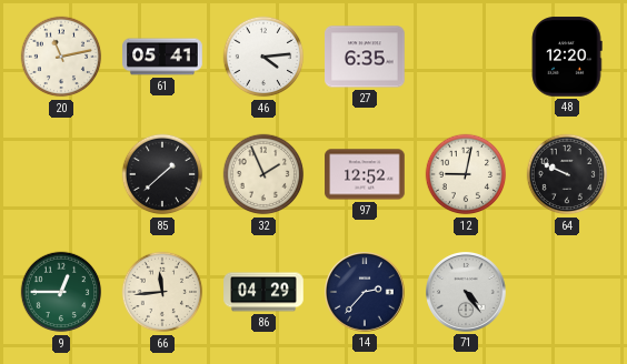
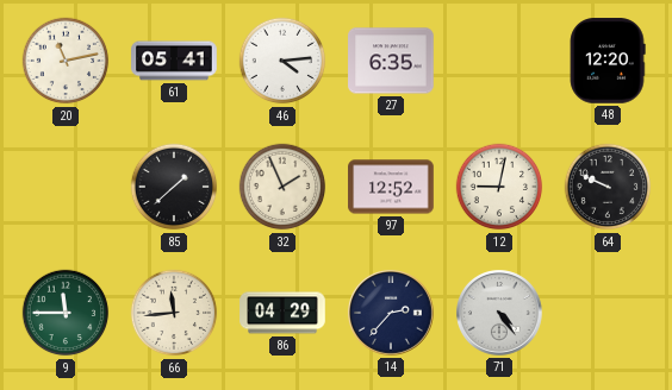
9: 12:45 -> 11:45
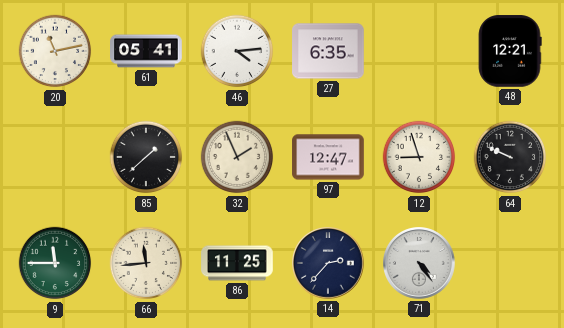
48: 12:20 -> 12:21
97: 12:52 -> 12:47
12: 9:02 -> 8:57
86: 04:29 -> 11:25
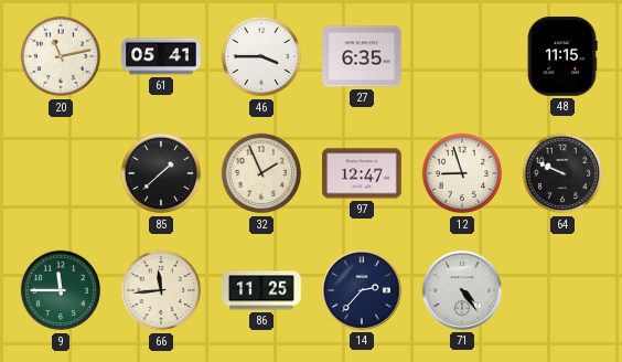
46: 4:14 -> 3:45
48: 12:21 -> 11:15
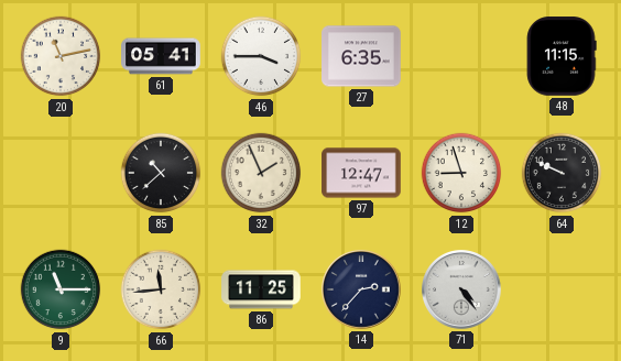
85: 1:38 -> 10:38
9: 11:45 -> 11:15
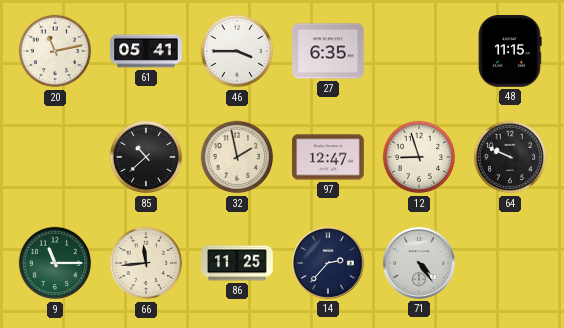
32: 1:56 -> 1:58
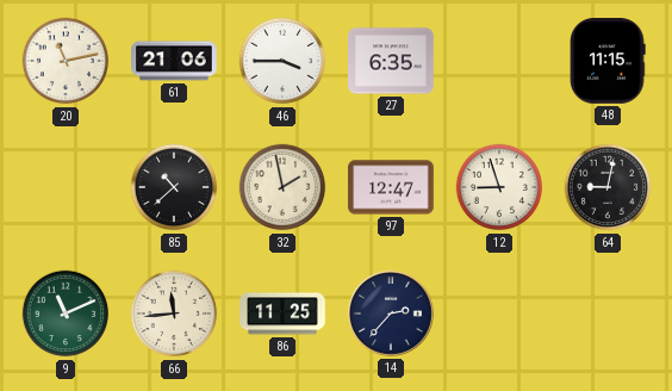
61: 05:41 -> 21:06
64: 9:49 -> 9:02
9: 11:15 -> 11:11
71: 4:24 -> none
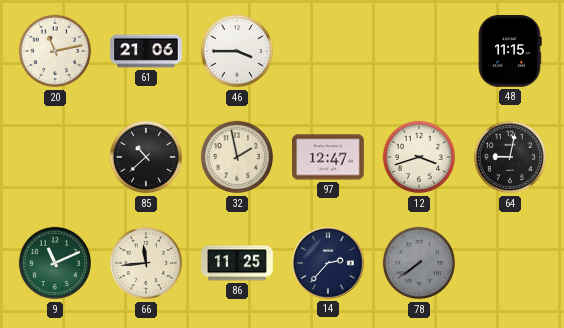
27: 6:35 -> none
12: 8:57 -> 3:42
78: none -> 7:39
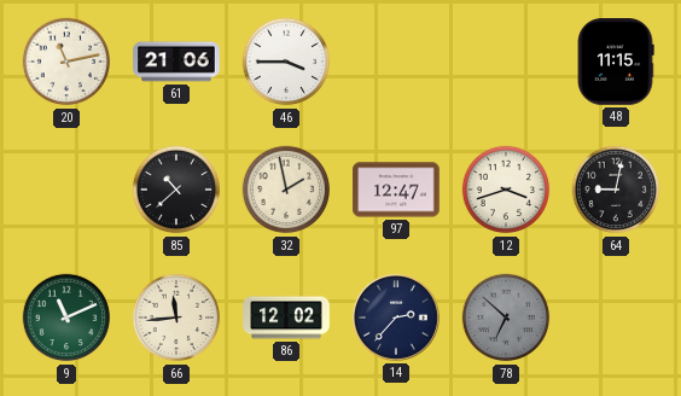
86: 11:25 -> 12:02
78: 7:39 -> 6:52
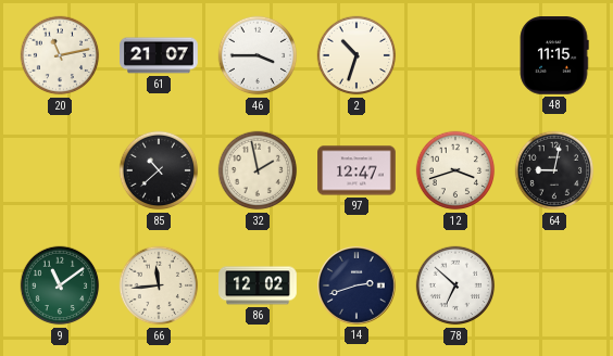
61: 21:06 -> 21:07
2: none -> 10:33
9: 11:11 -> 11:09
14: 2:37 -> 2:42
78 dial: grey -> white
